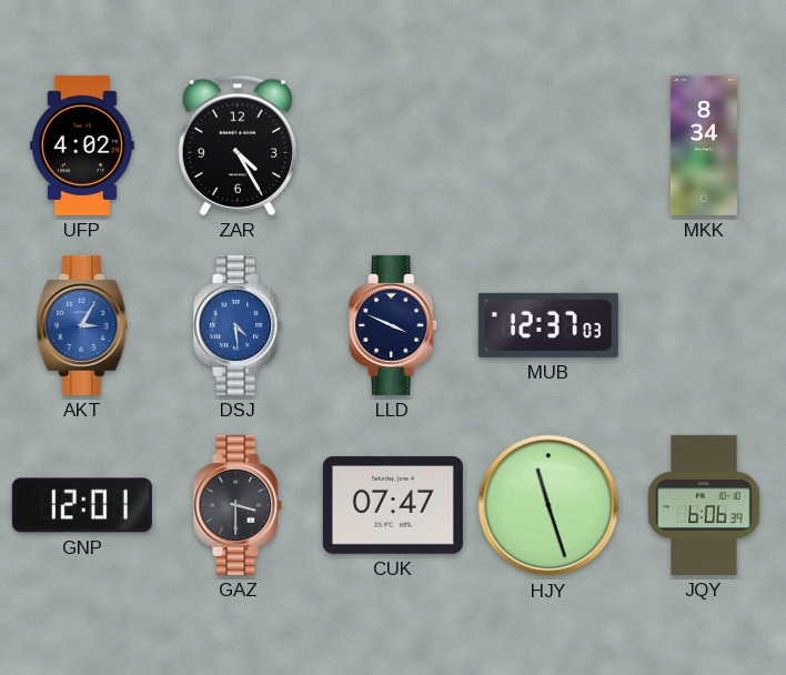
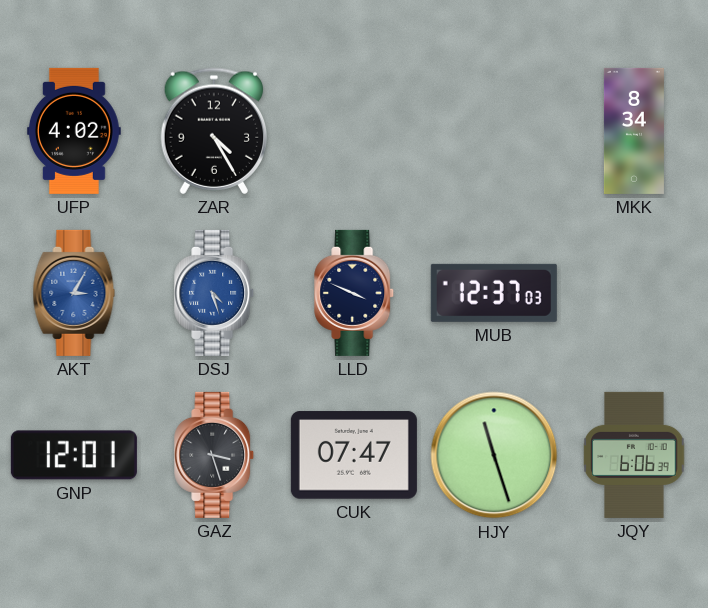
DSJ: 4:29 -> 4:27
GAZ: 3:30 -> 3:27
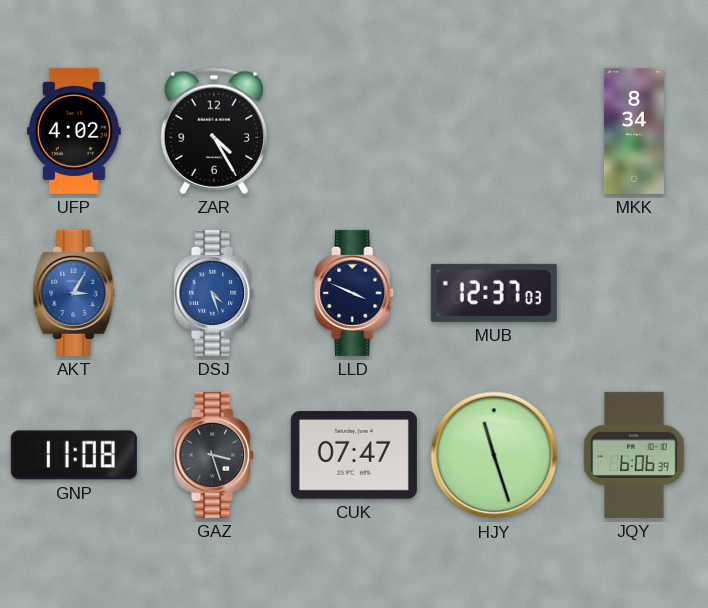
GNP: 12:01 -> 11:08
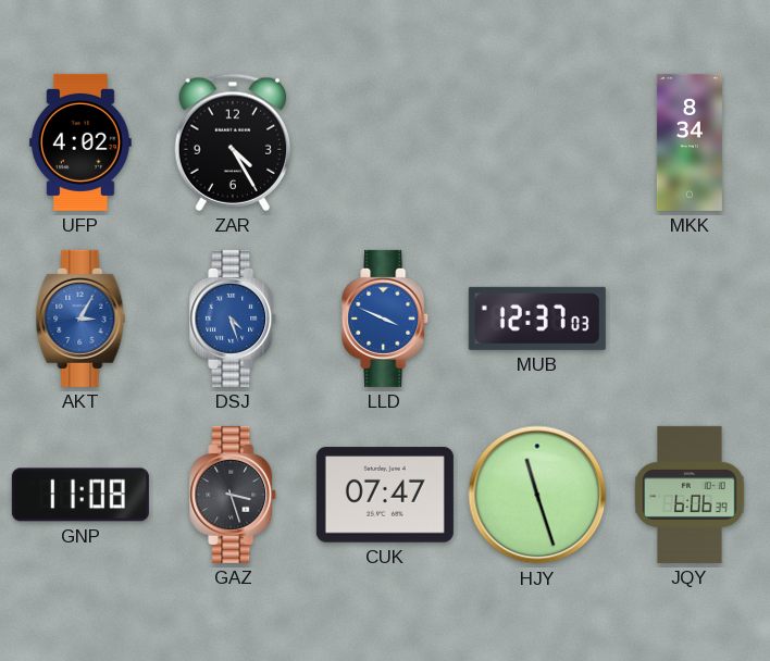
LLD dial: navy -> blue
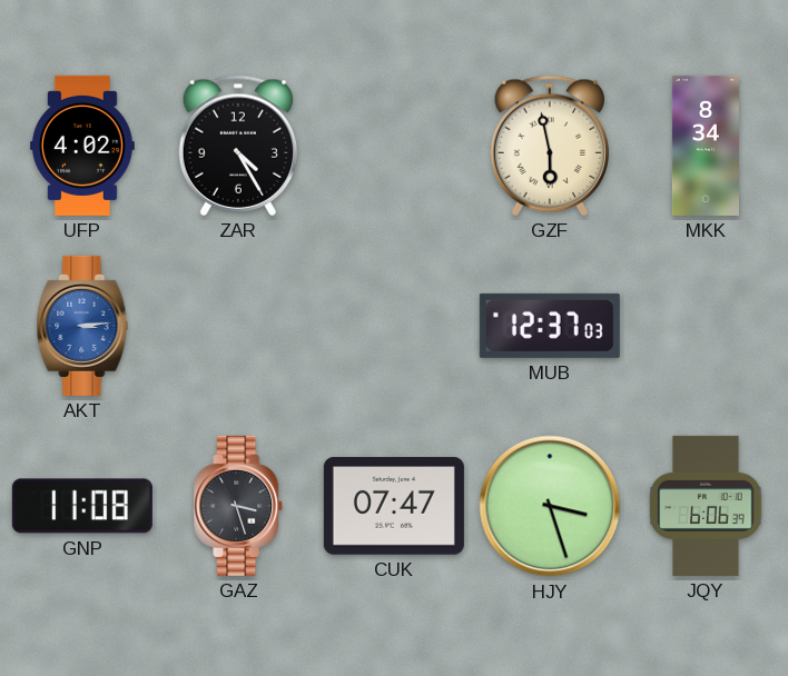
GZF: none -> 5:58
AKT: 3:05 -> 3:14
DSJ: 4:27 -> none
LLD: 3:49 -> none
HJY: 11:27 -> 3:27
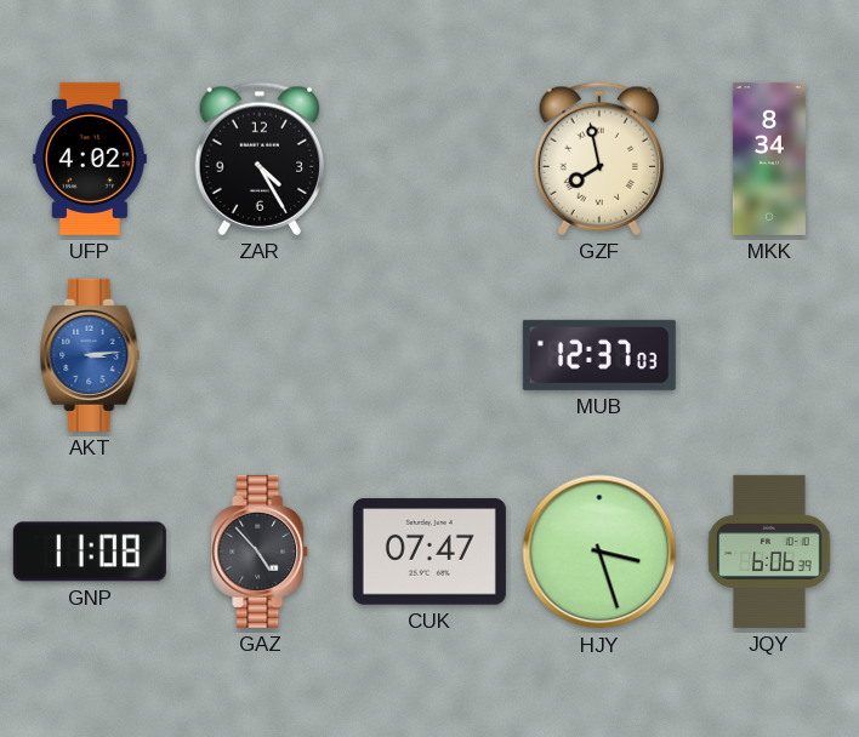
GZF: 5:58 -> 7:58
GAZ: 3:27 -> 4:53
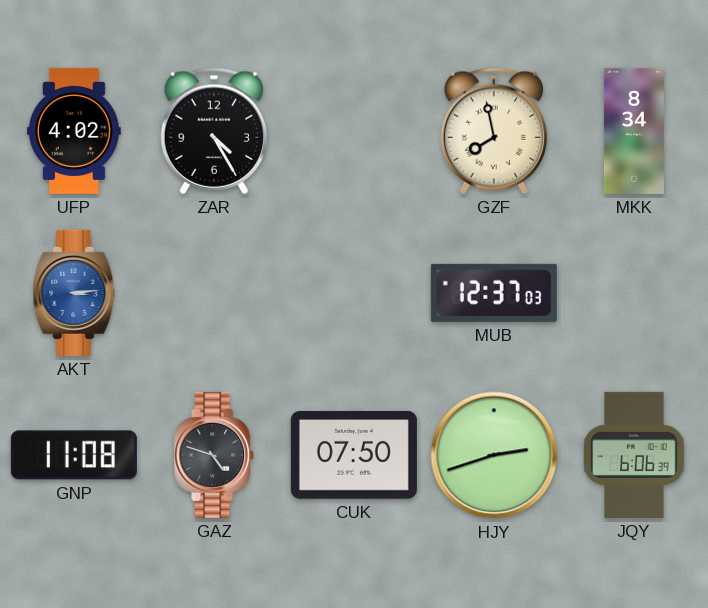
GAZ: 4:53 -> 4:48
CUK: 07:47 -> 07:50
HJY: 3:27 -> 2:42
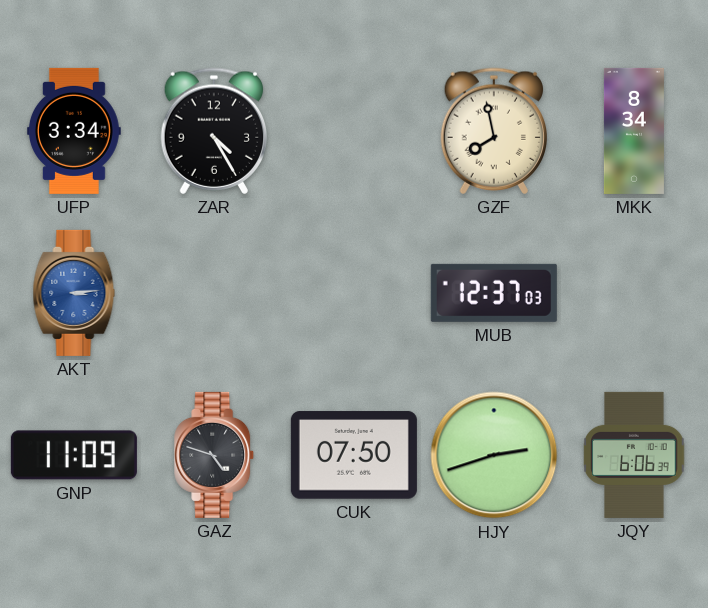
UFP: 4:02 -> 3:34
GNP: 11:08 -> 11:09
